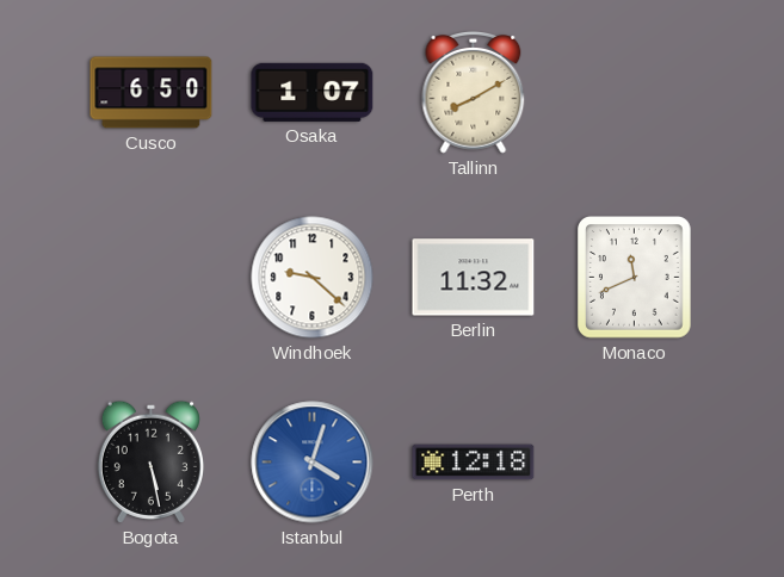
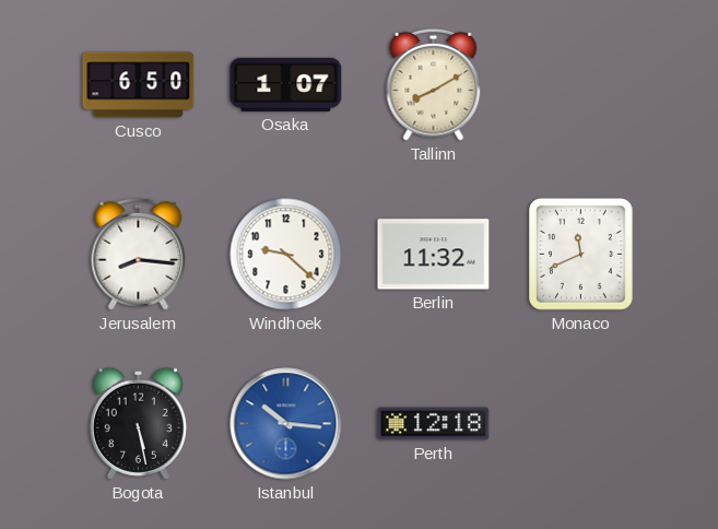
Jerusalem: none -> 8:16
Istanbul: 4:03 -> 10:16
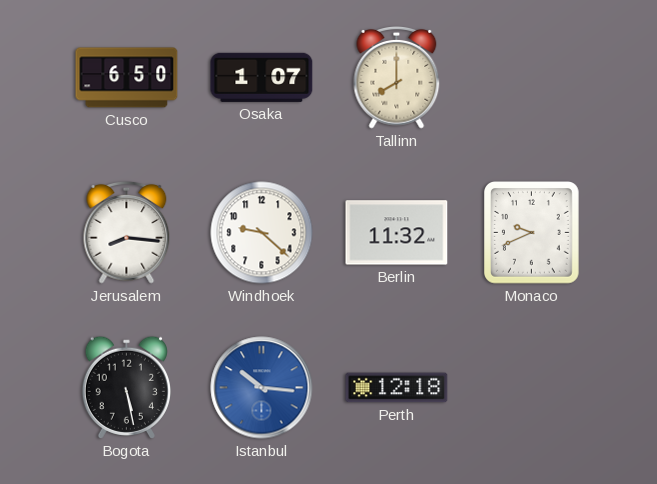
Tallinn: 8:10 -> 8:00
Monaco: 11:41 -> 9:41
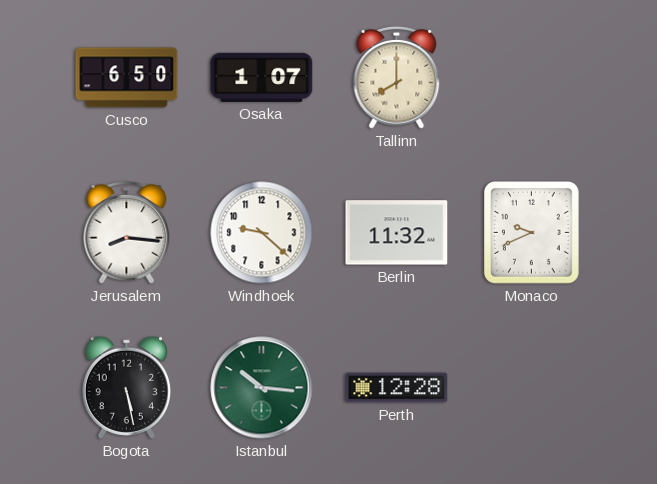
Istanbul dial: blue -> green
Perth: 12:18 -> 12:28
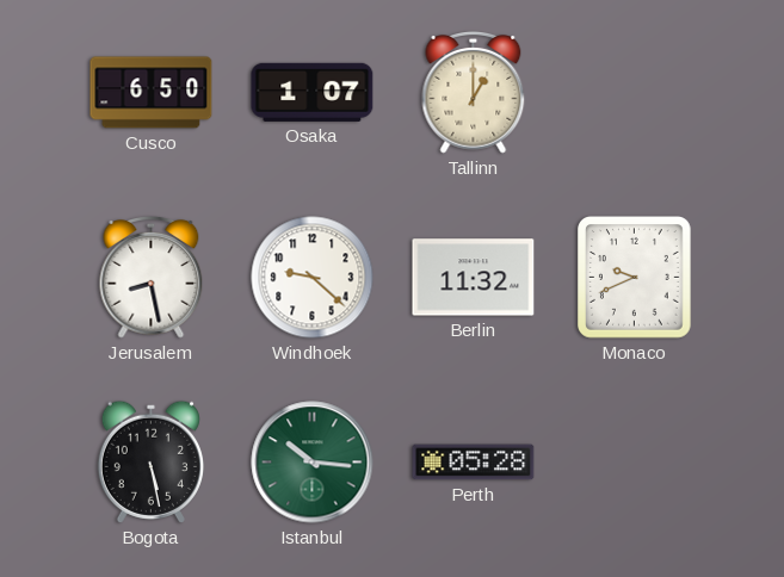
Tallinn: 8:00 -> 1:00
Jerusalem: 8:16 -> 8:28
Perth: 12:28 -> 05:28
